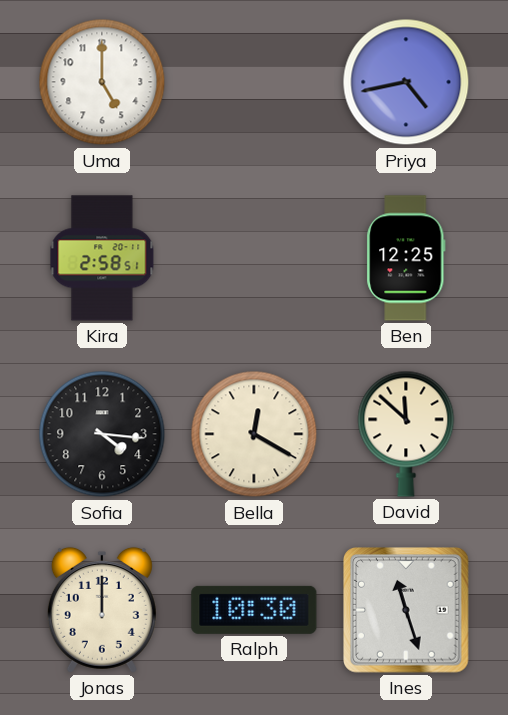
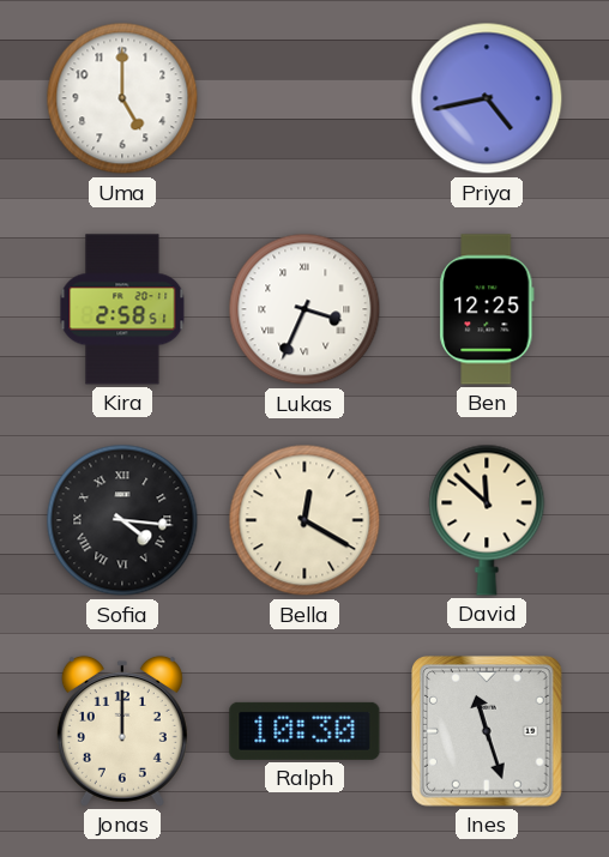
Lukas: none -> 3:34
Sofia numerals: Arabic -> Roman
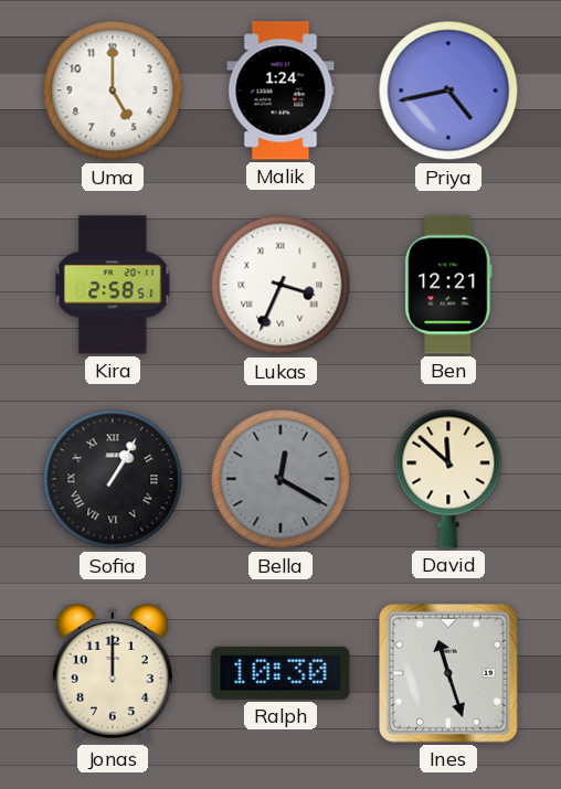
Malik: none -> 1:24
Ben: 12:25 -> 12:21
Sofia: 4:16 -> 1:05
Bella dial: cream -> grey
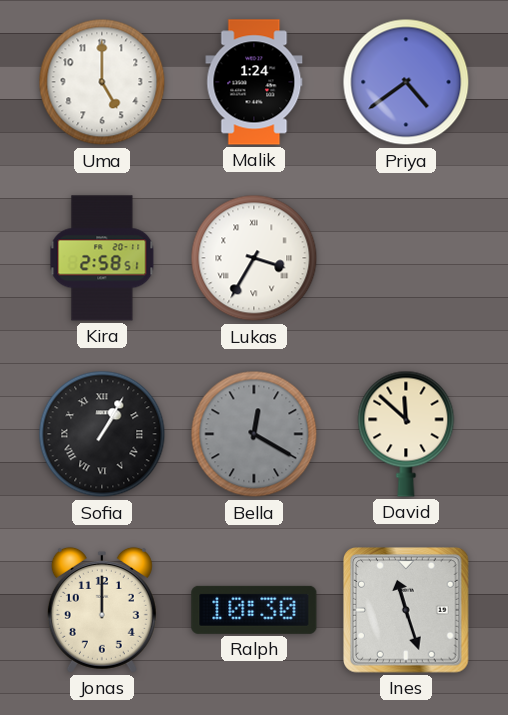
Priya: 4:43 -> 4:39
Lukas: 3:34 -> 3:35
Ben: 12:21 -> none
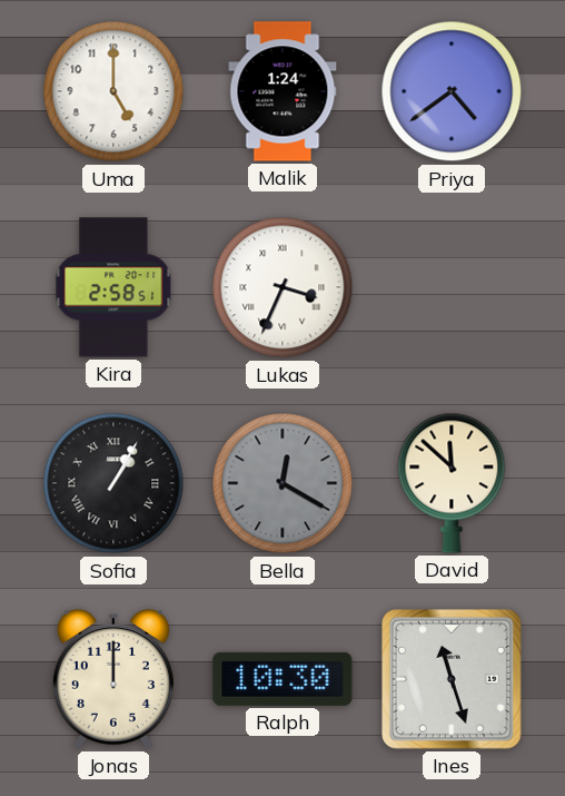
Lukas: 3:35 -> 3:34
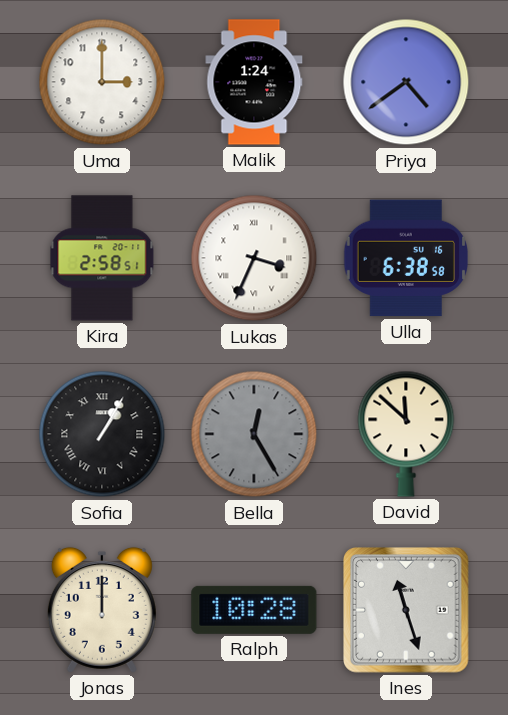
Uma: 5:00 -> 3:00
Ulla: none -> 6:38
Bella: 12:20 -> 12:25
Ralph: 10:30 -> 10:28
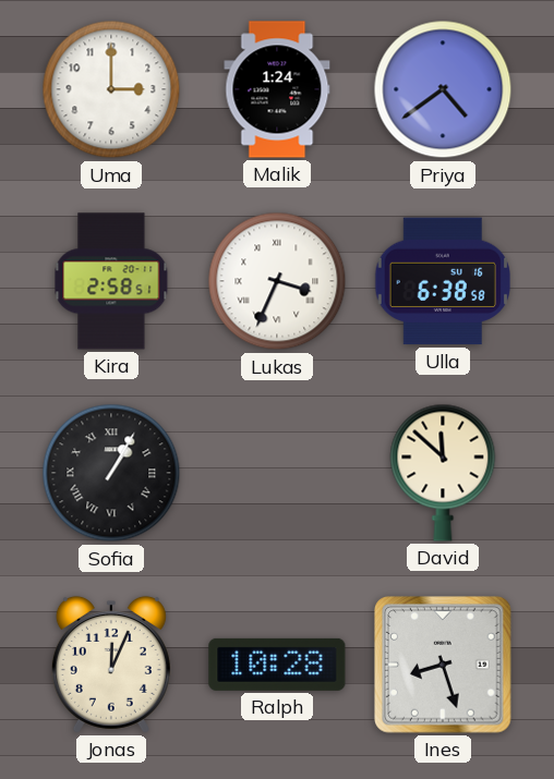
Bella: 12:25 -> none
Jonas: 12:00 -> 12:04
Ines: 11:27 -> 8:27
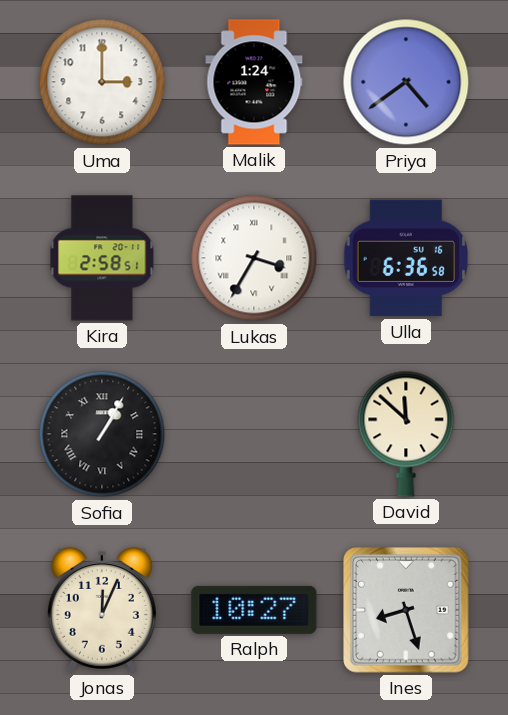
Lukas: 3:34 -> 3:35
Ulla: 6:38 -> 6:36
Ralph: 10:28 -> 10:27
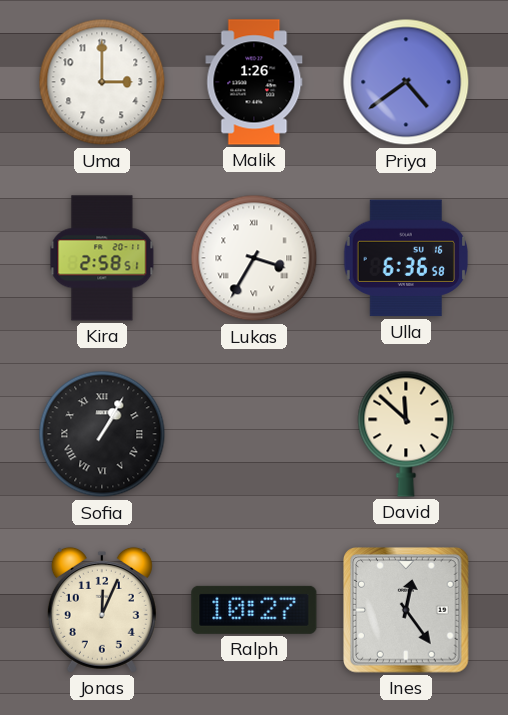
Malik: 1:24 -> 1:26
Ines: 8:27 -> 12:24
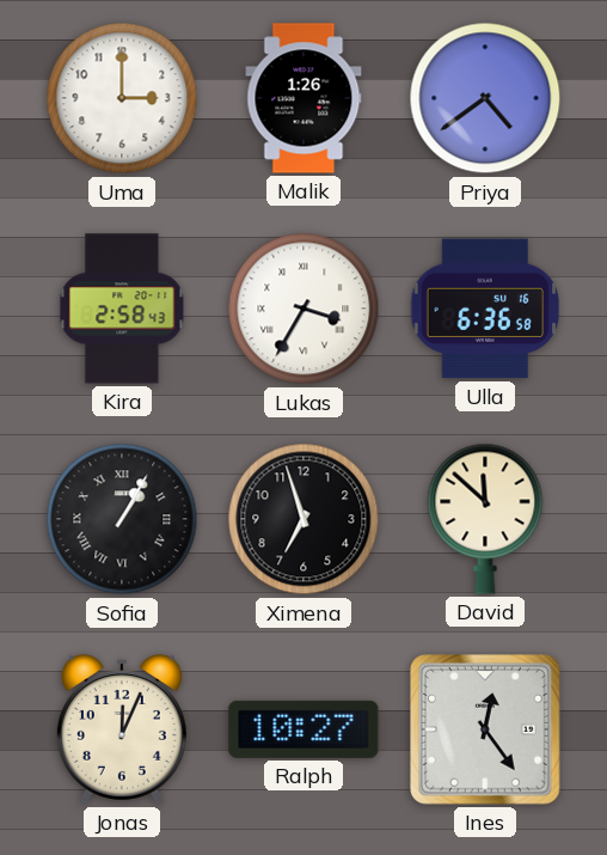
Kira: 2:58:51 -> 2:58:43
Ximena: none -> 6:57
